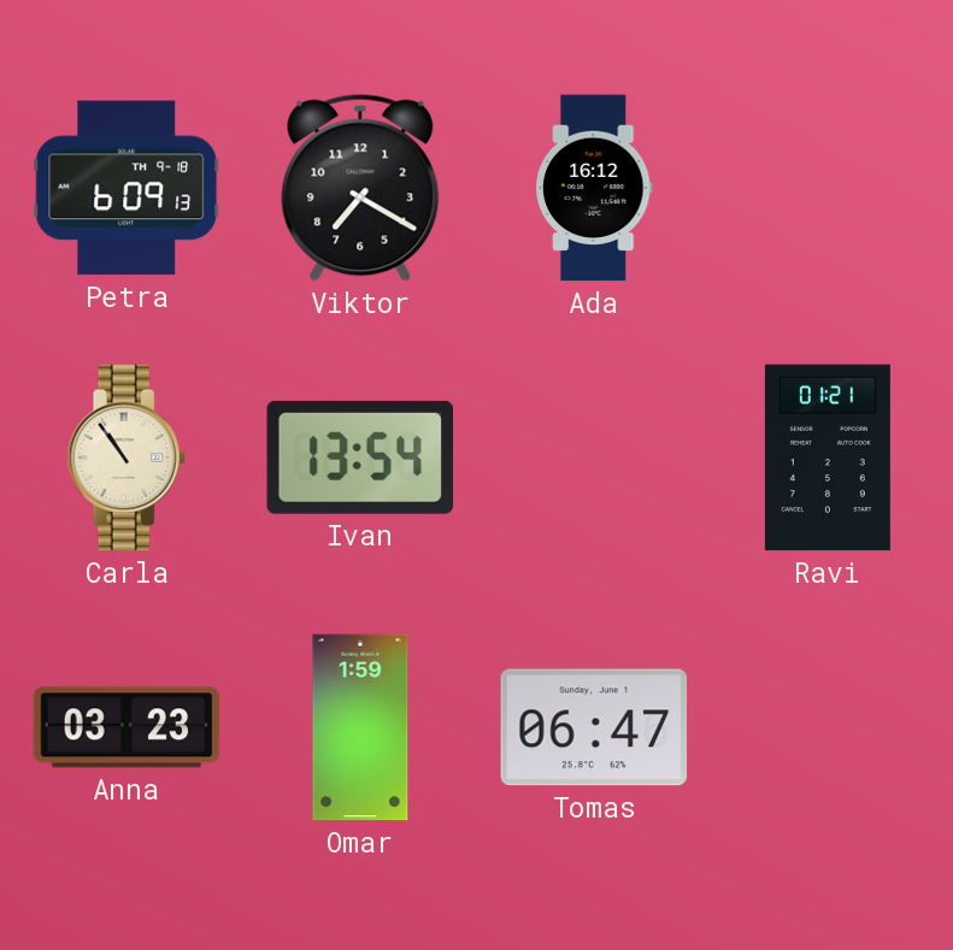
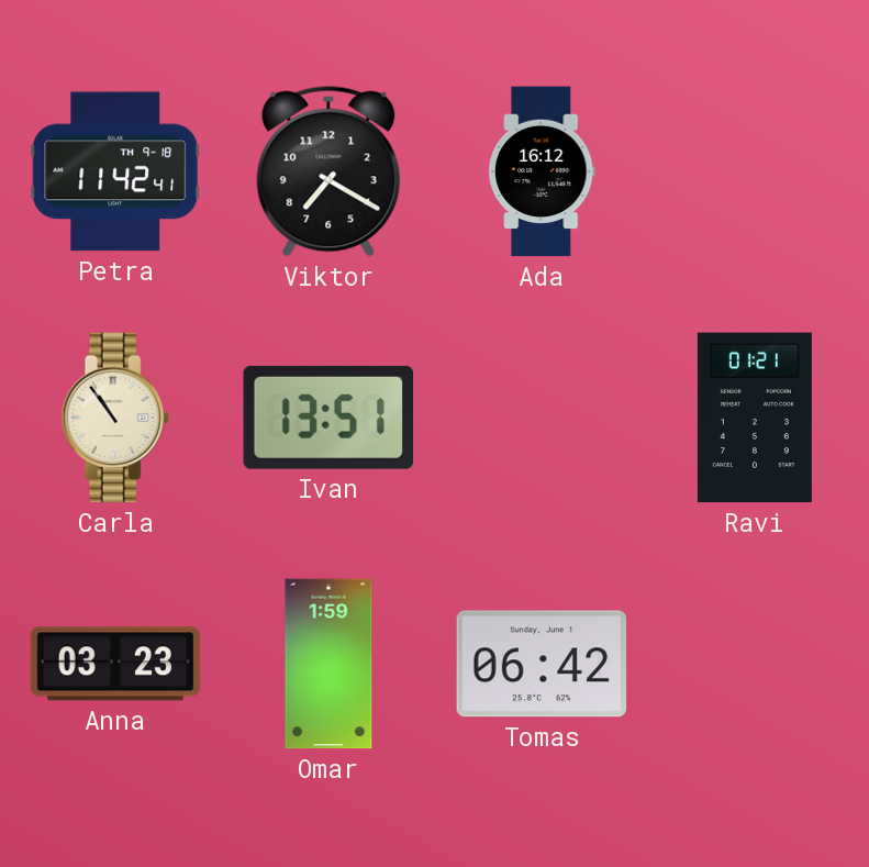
Petra: 6:09 -> 11:42
Ivan: 13:54 -> 13:51
Tomas: 06:47 -> 06:42
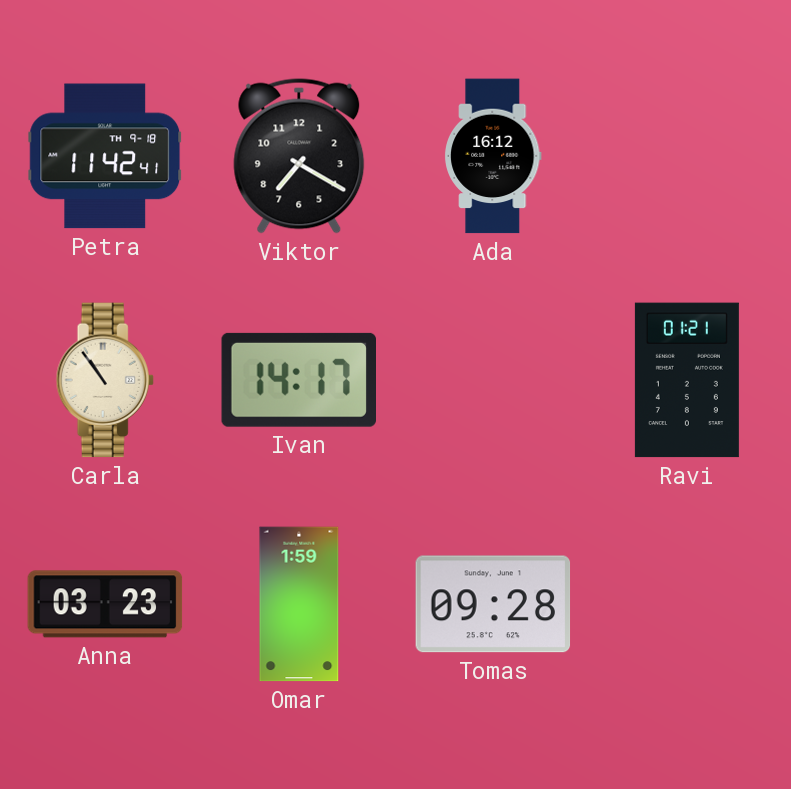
Ivan: 13:51 -> 14:17
Tomas: 06:42 -> 09:28
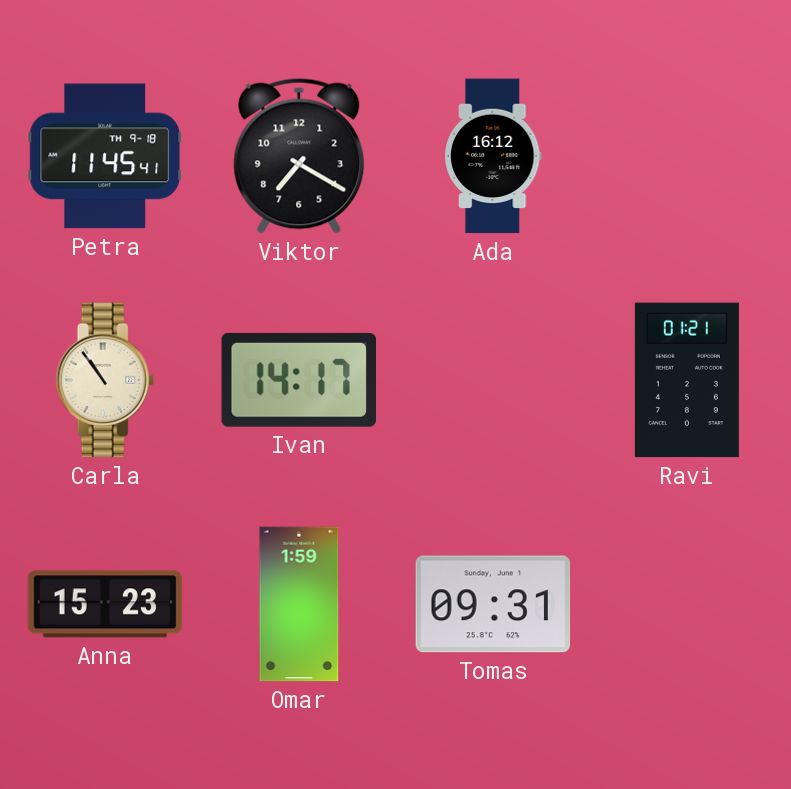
Petra: 11:42 -> 11:45
Anna: 03:23 -> 15:23
Tomas: 09:28 -> 09:31
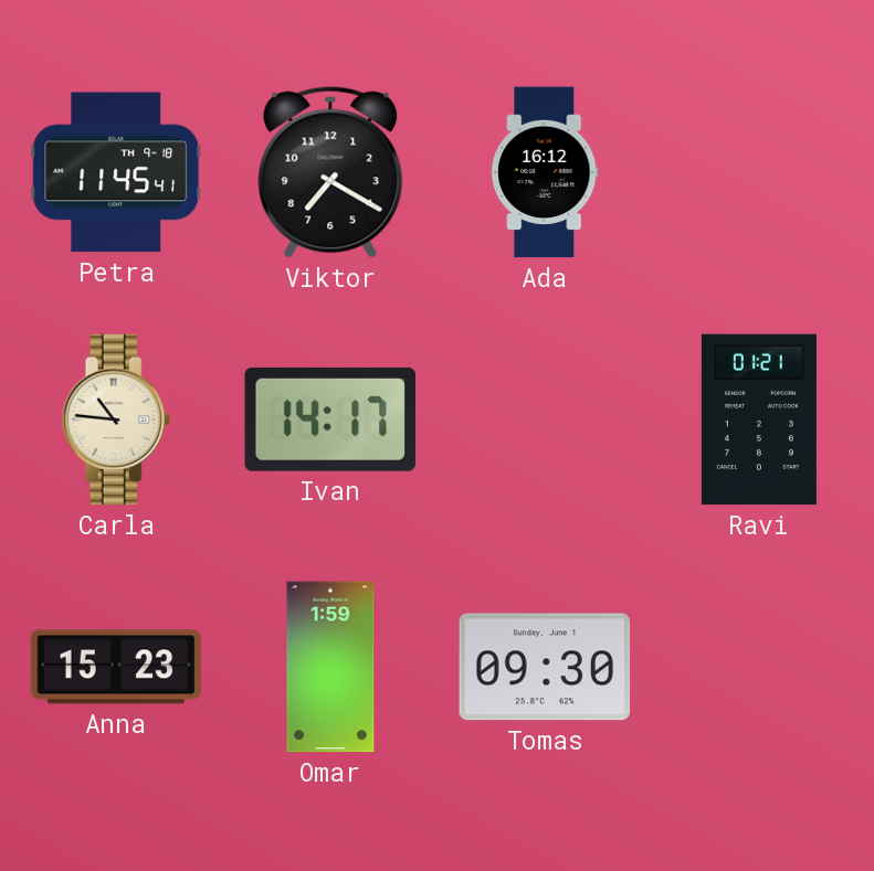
Carla: 10:54 -> 10:46
Tomas: 09:31 -> 09:30
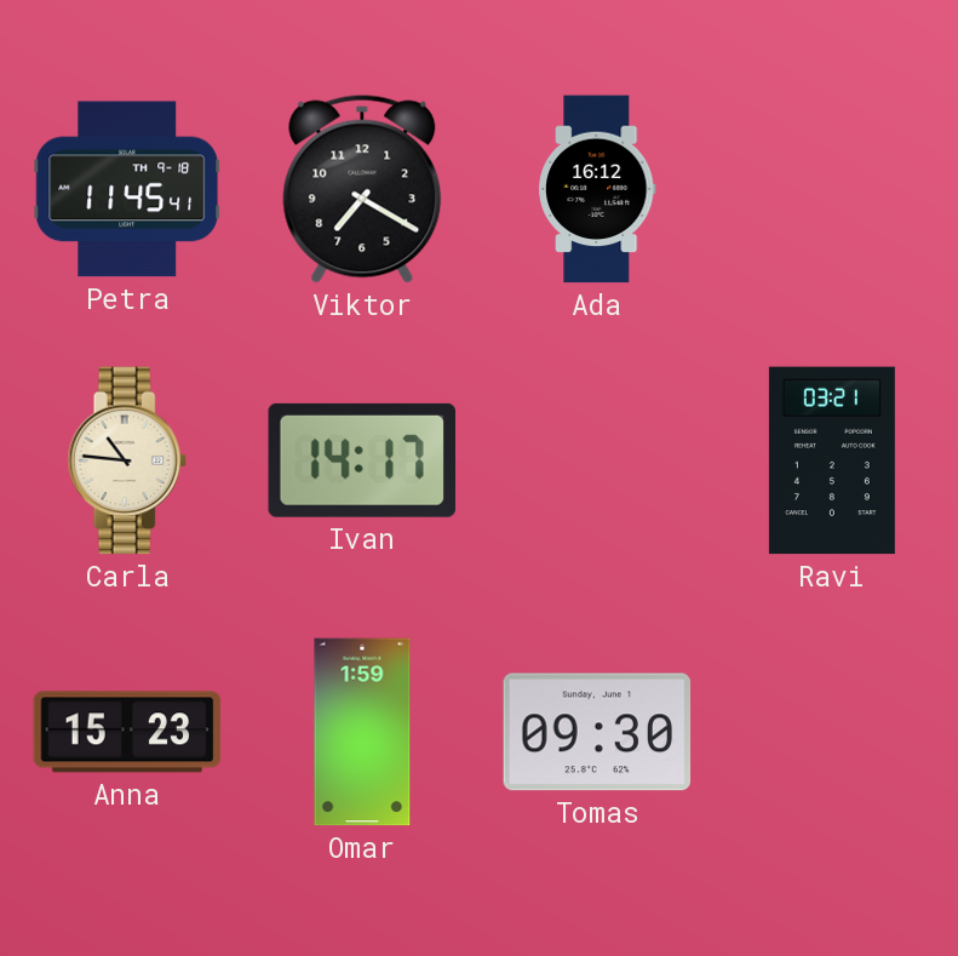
Ravi: 01:21 -> 03:21
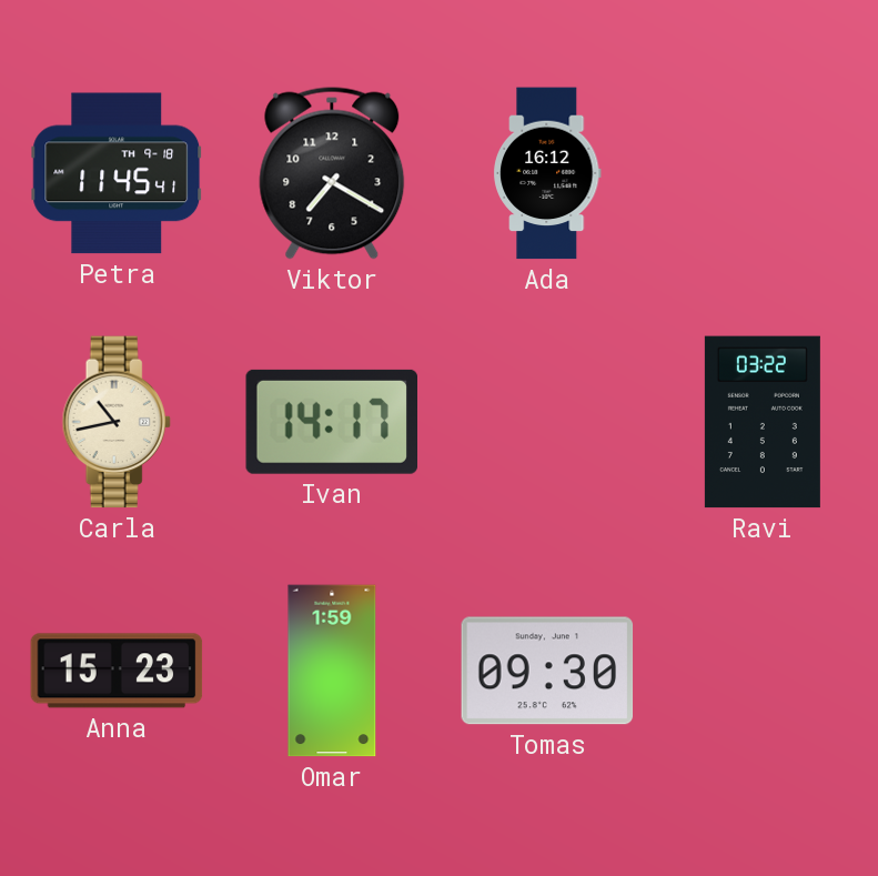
Carla: 10:46 -> 10:43
Ravi: 03:21 -> 03:22
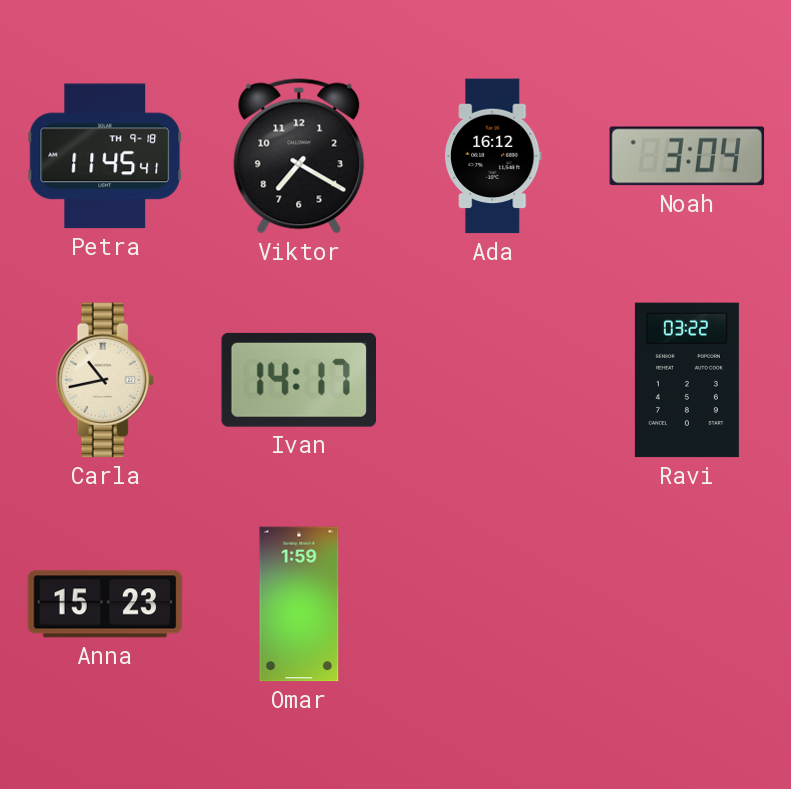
Noah: none -> 3:04
Tomas: 09:30 -> none
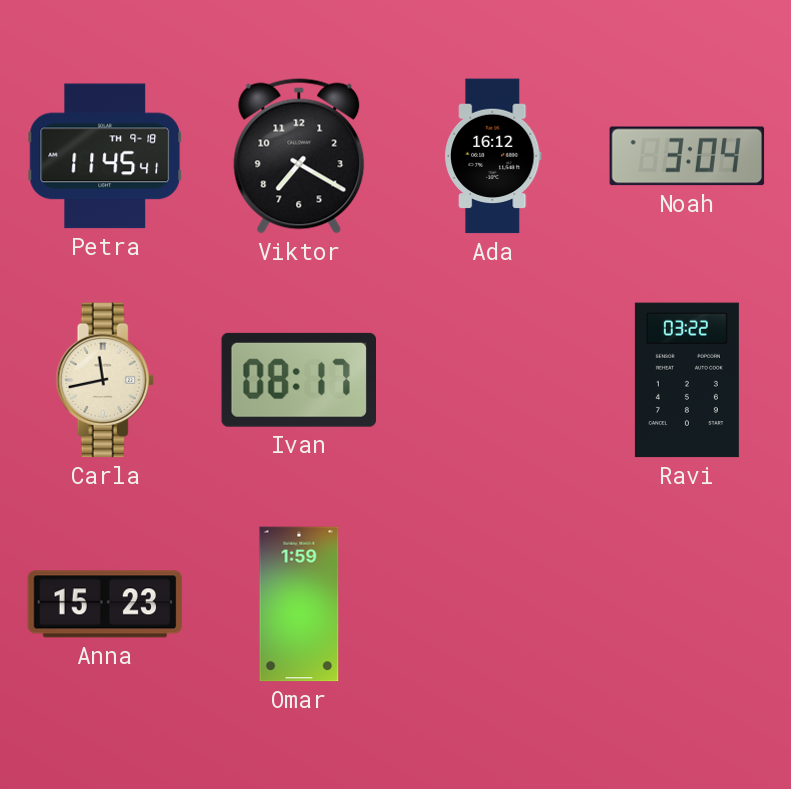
Carla: 10:43 -> 11:43
Ivan: 14:17 -> 08:17
